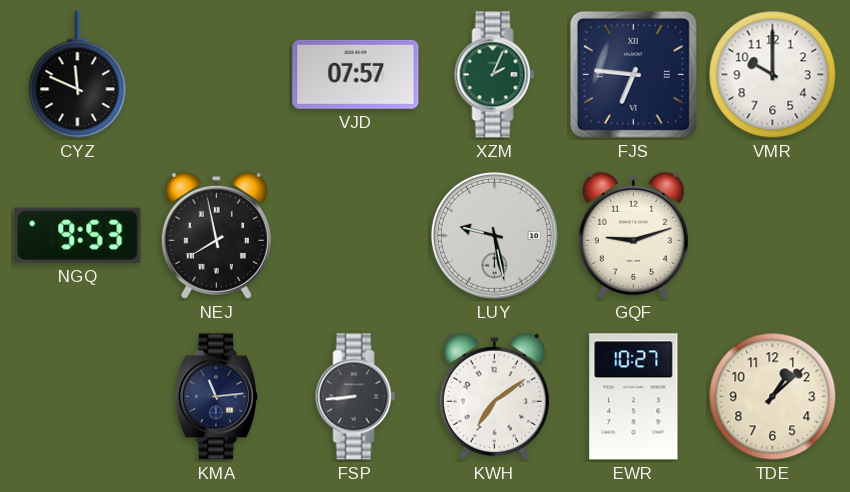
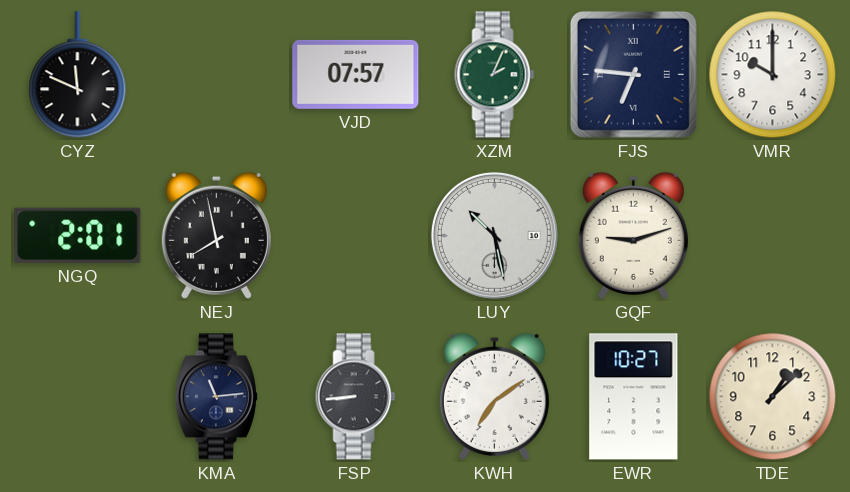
NGQ: 9:53 -> 2:01
LUY: 9:28 -> 10:28
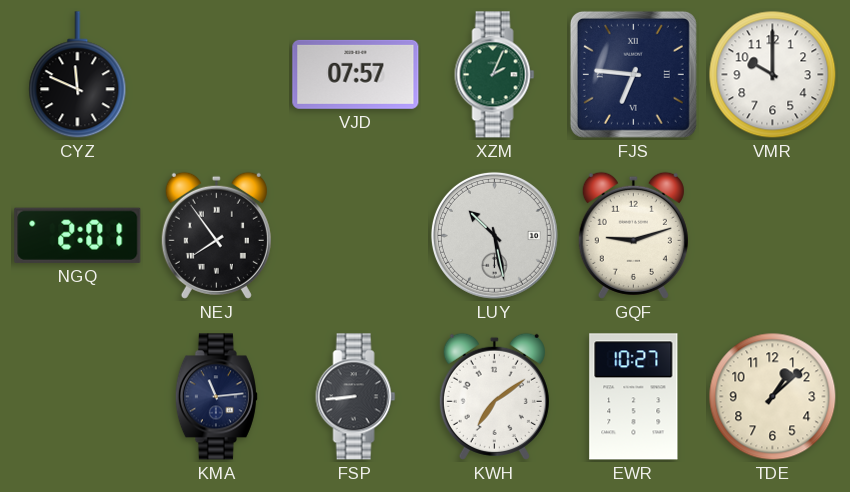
NEJ: 7:58 -> 7:54
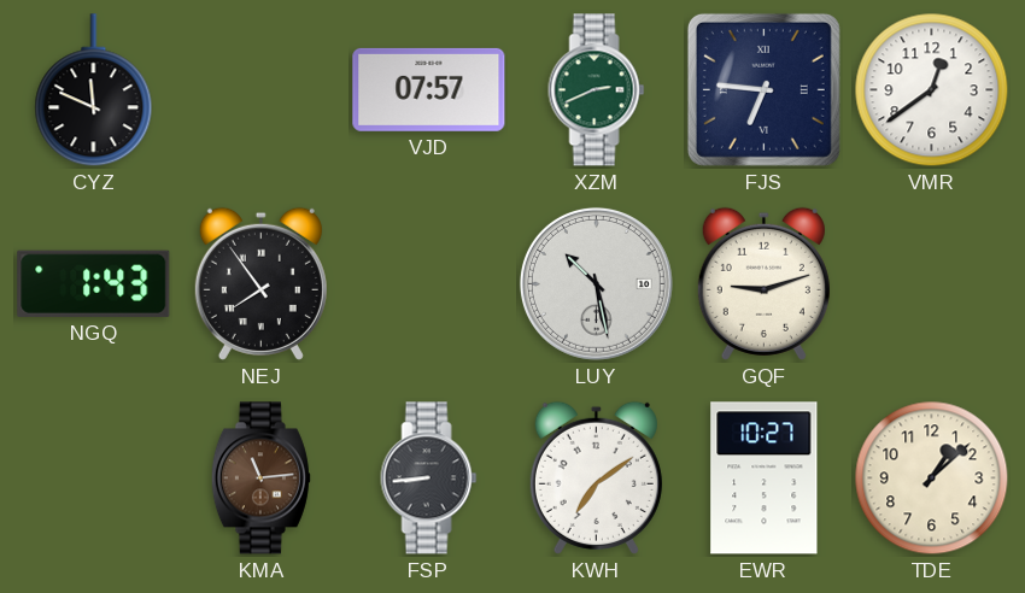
XZM: 2:04 -> 2:41
VMR: 10:00 -> 12:39
NGQ: 2:01 -> 1:43
KMA dial: navy -> brown
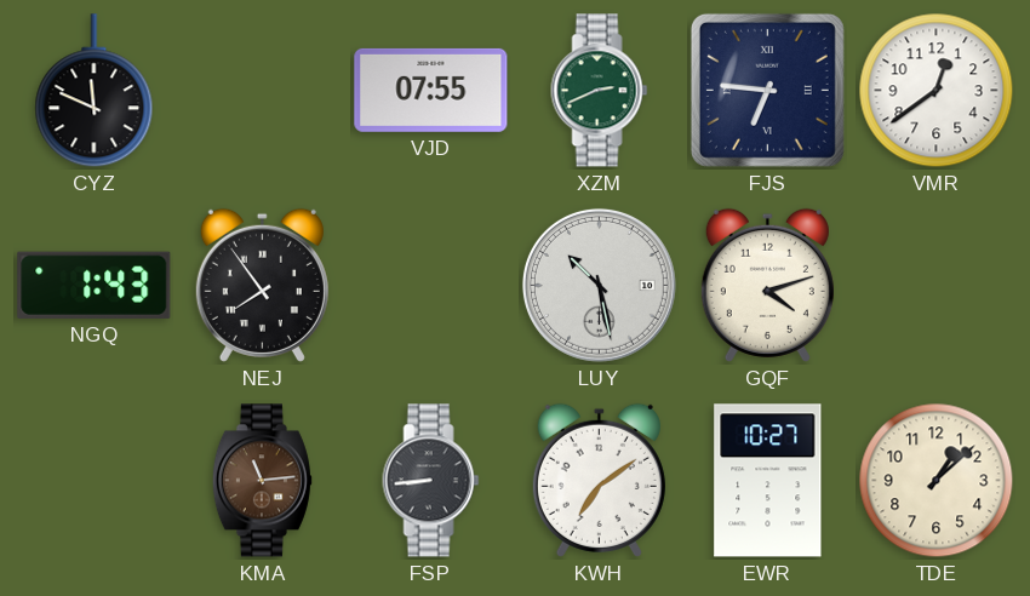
VJD: 07:57 -> 07:55
GQF: 9:12 -> 4:12
